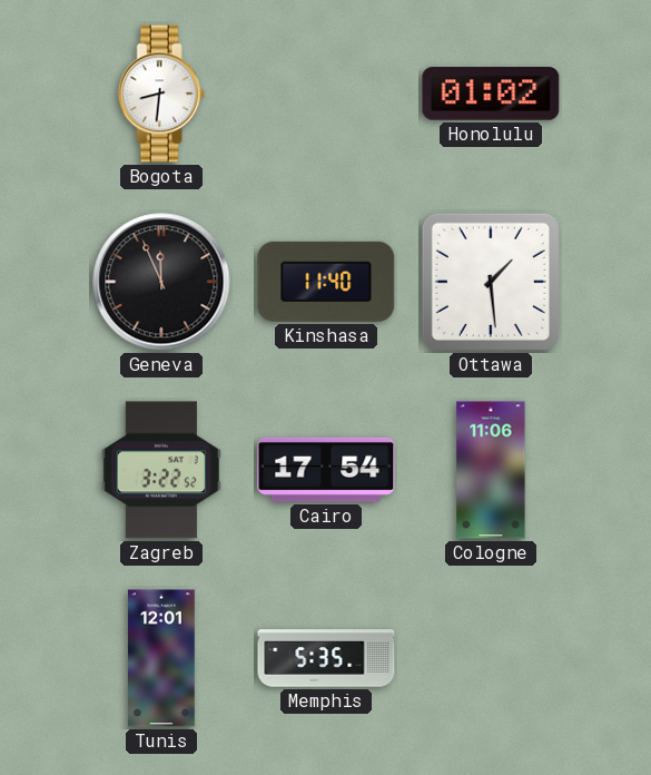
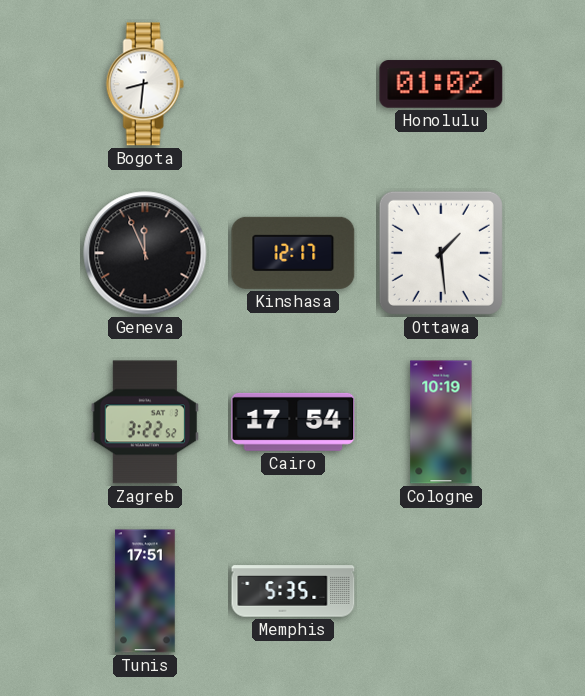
Kinshasa: 11:40 -> 12:17
Cologne: 11:06 -> 10:19
Tunis: 12:01 -> 17:51
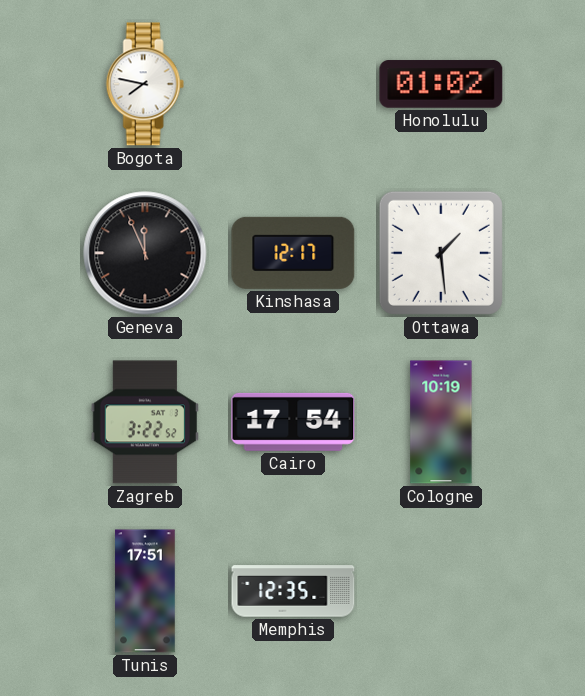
Bogota: 8:31 -> 7:47
Memphis: 5:35 -> 12:35
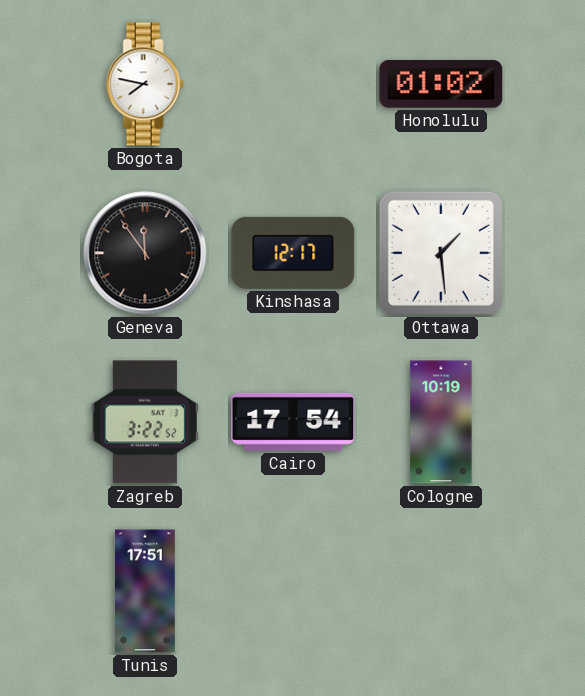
Geneva: 11:56 -> 11:54
Memphis: 12:35 -> none
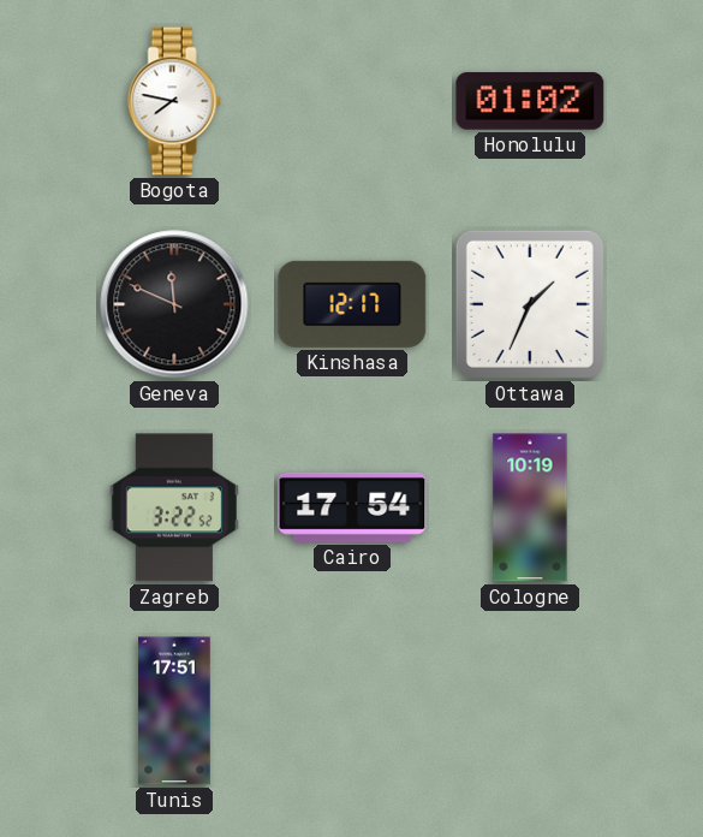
Geneva: 11:54 -> 11:49
Ottawa: 1:29 -> 1:34
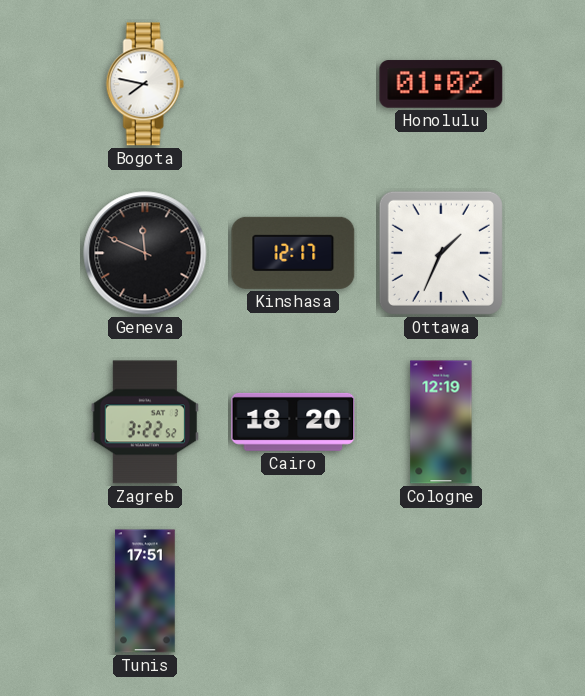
Cairo: 17:54 -> 18:20
Cologne: 10:19 -> 12:19
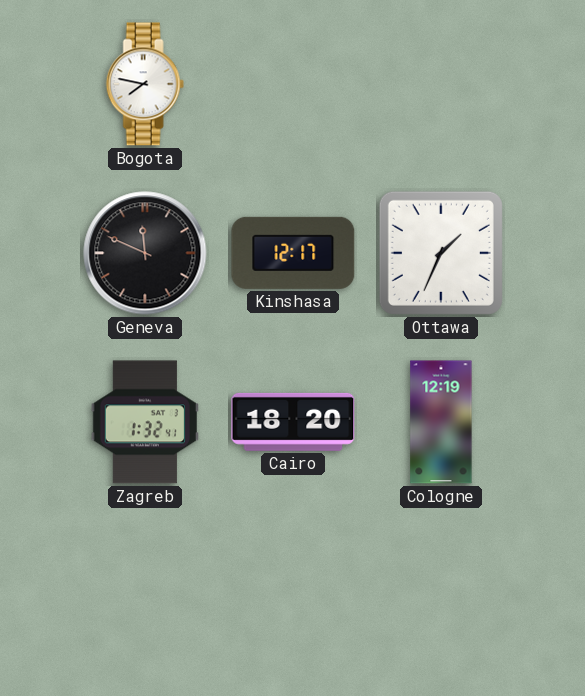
Honolulu: 01:02 -> none
Zagreb: 3:22 -> 1:32
Tunis: 17:51 -> none
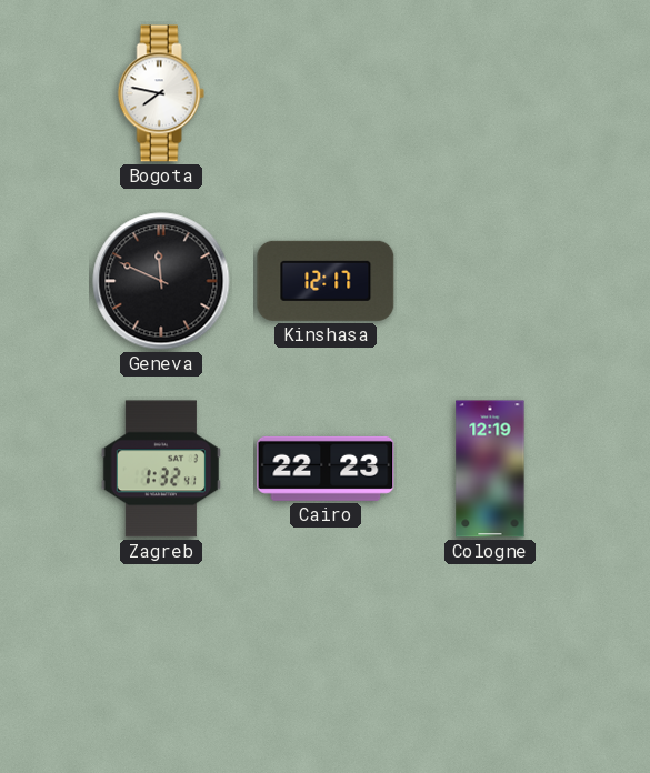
Ottawa: 1:34 -> none
Cairo: 18:20 -> 22:23
